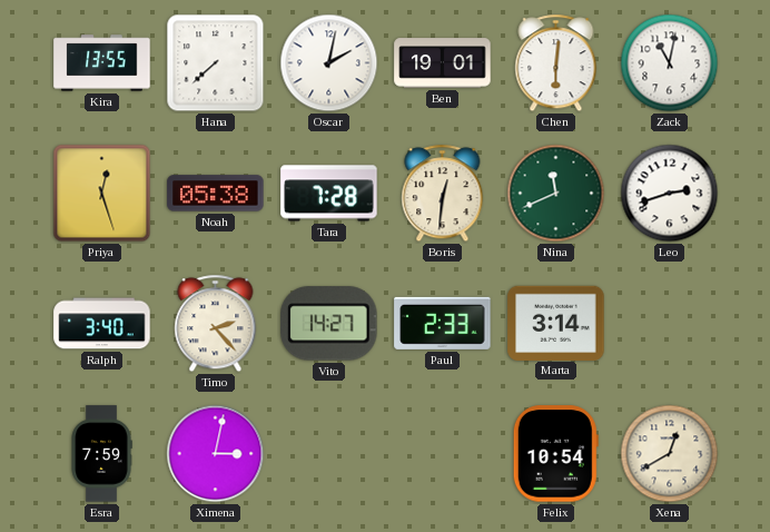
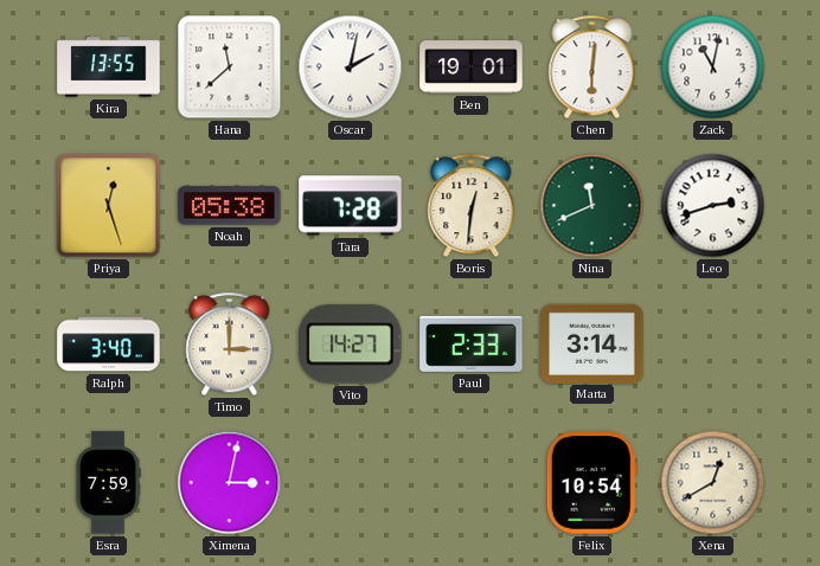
Hana: 7:38 -> 11:38
Timo: 2:23 -> 3:00
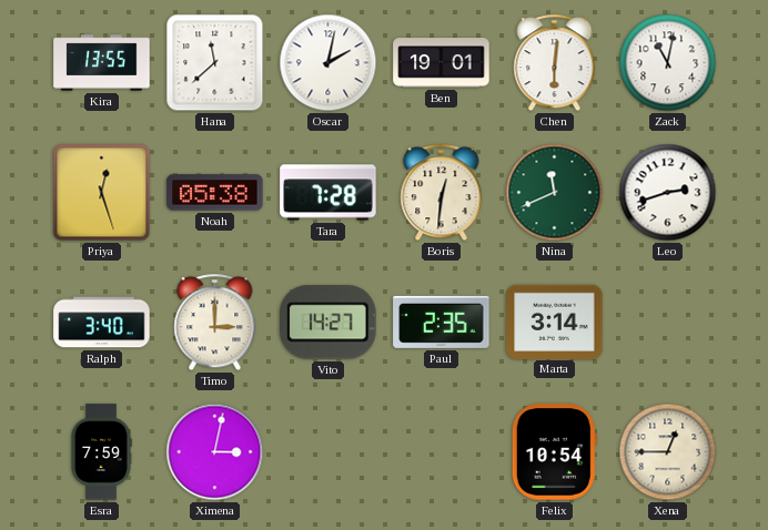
Paul: 2:33 -> 2:35
Xena: 12:40 -> 12:45
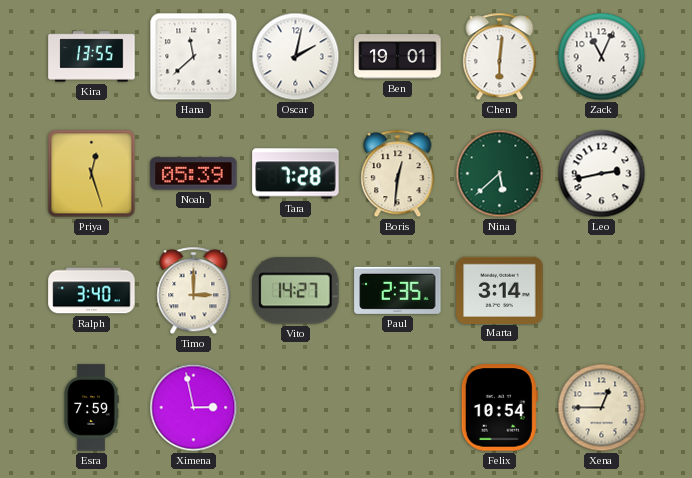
Zack: 11:02 -> 11:04
Noah: 05:38 -> 05:39
Nina: 11:41 -> 5:38
Leo: 2:42 -> 2:43
Ximena: 3:02 -> 2:58
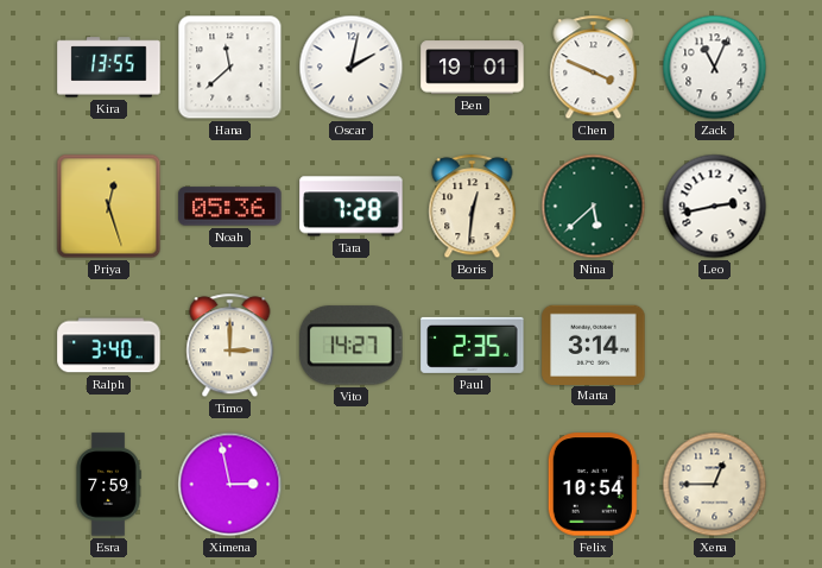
Chen: 6:01 -> 3:49
Noah: 05:39 -> 05:36
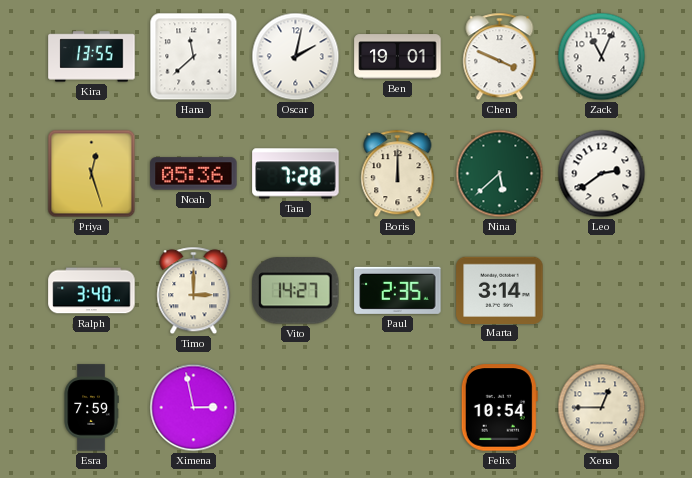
Boris: 12:31 -> 12:00
Leo: 2:43 -> 2:39
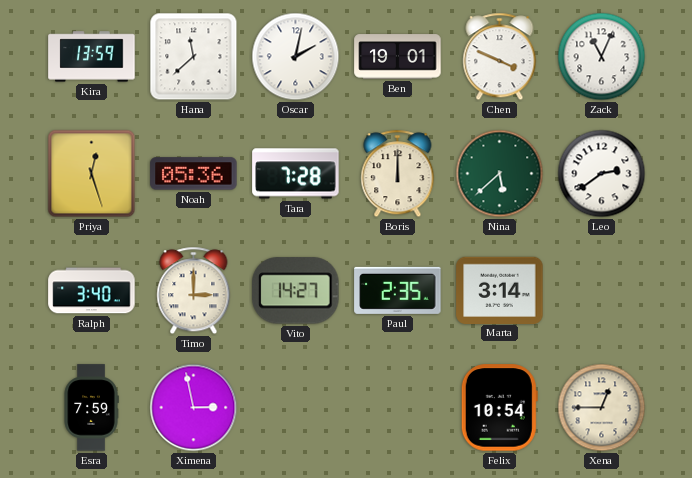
Kira: 13:55 -> 13:59
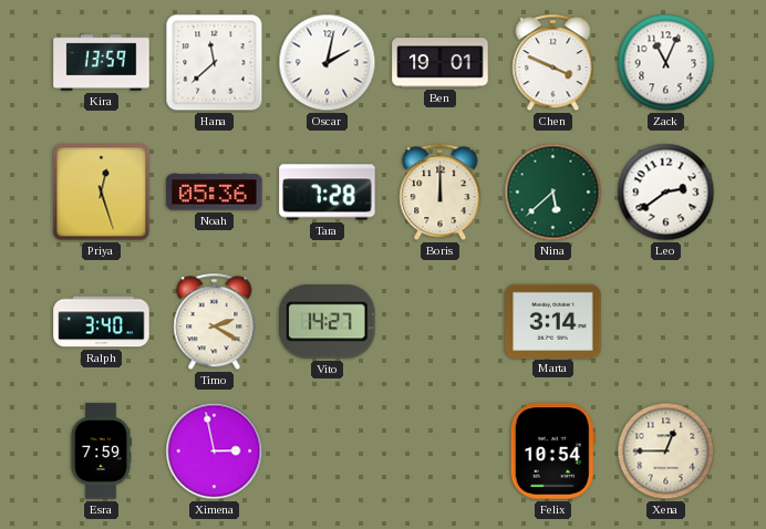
Timo: 3:00 -> 2:20
Paul: 2:35 -> none
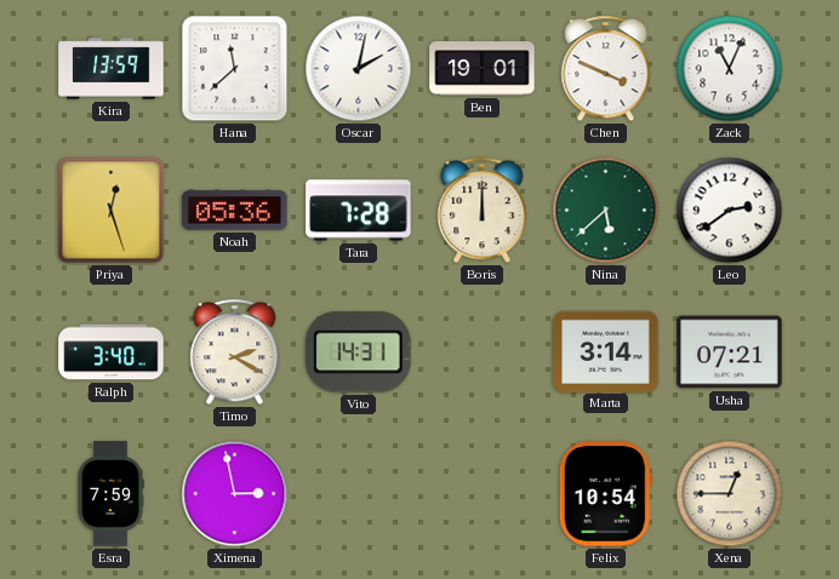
Vito: 14:27 -> 14:31
Usha: none -> 07:21
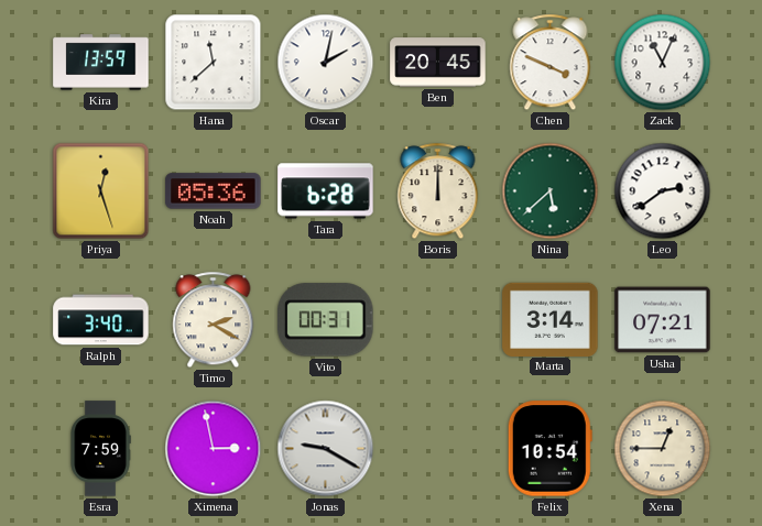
Ben: 19:01 -> 20:45
Tara: 7:28 -> 6:28
Vito: 14:31 -> 00:31
Jonas: none -> 9:20
